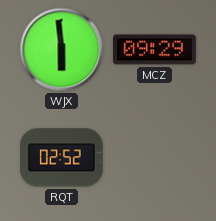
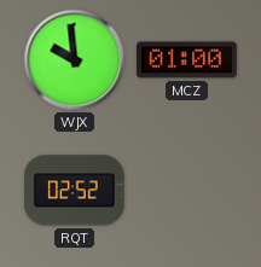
WJX: 5:59 -> 9:59
MCZ: 09:29 -> 01:00
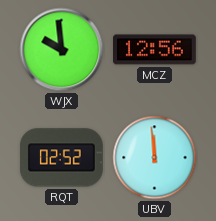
MCZ: 01:00 -> 12:56
UBV: none -> 11:59
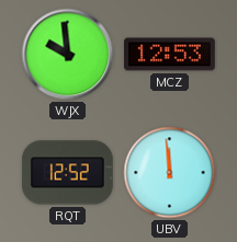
MCZ: 12:56 -> 12:53
RQT: 02:52 -> 12:52
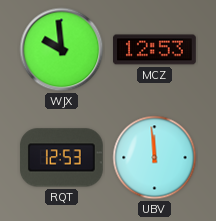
RQT: 12:52 -> 12:53
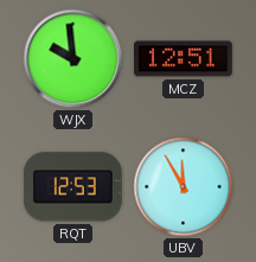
MCZ: 12:53 -> 12:51
UBV: 11:59 -> 11:55
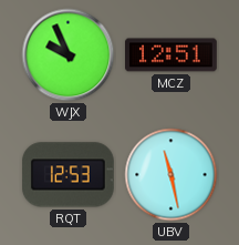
WJX: 9:59 -> 9:56
UBV: 11:55 -> 11:28
